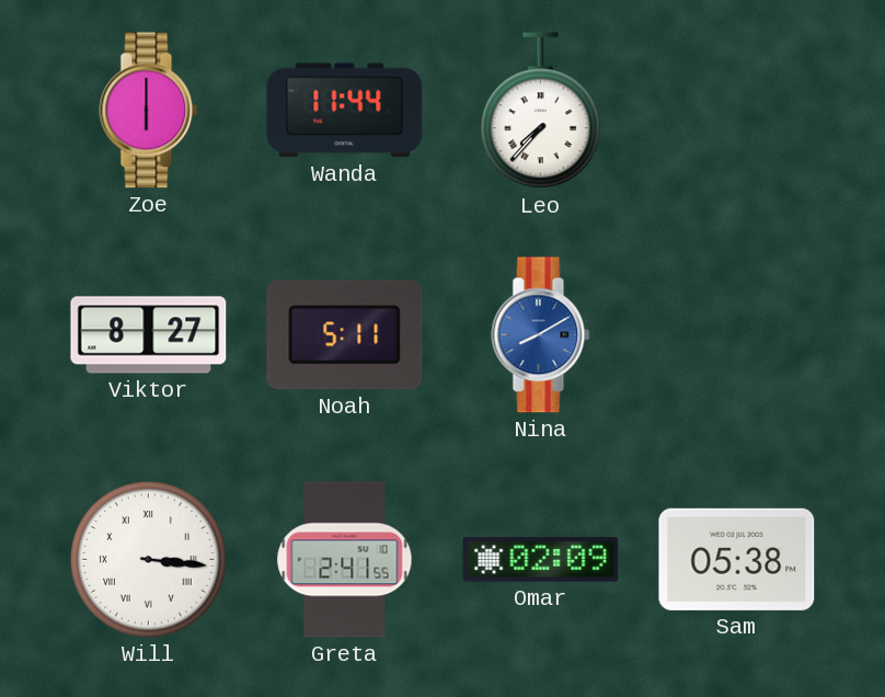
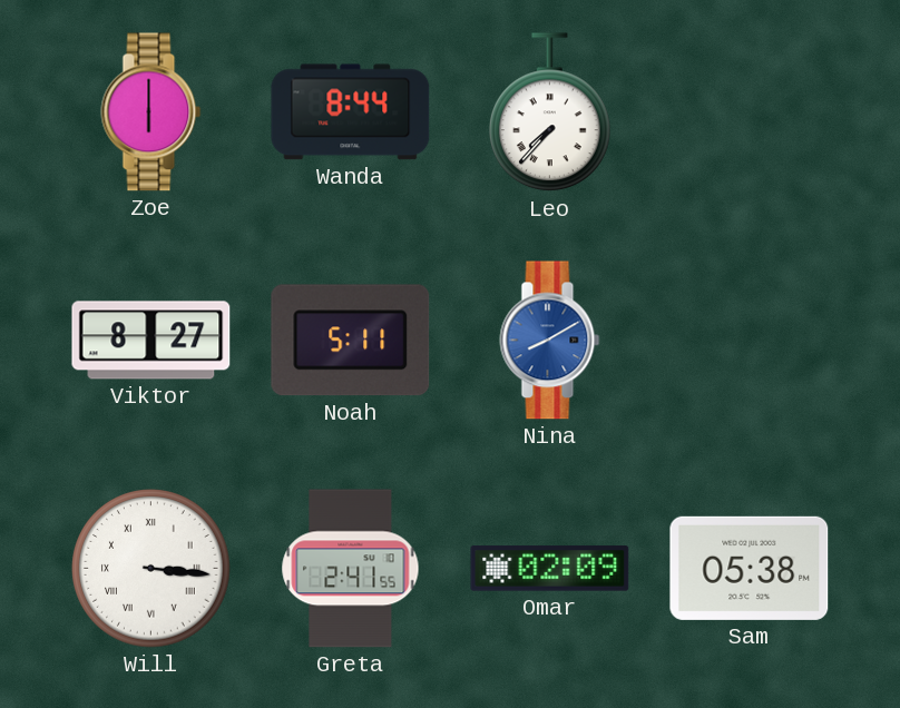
Wanda: 11:44 -> 8:44
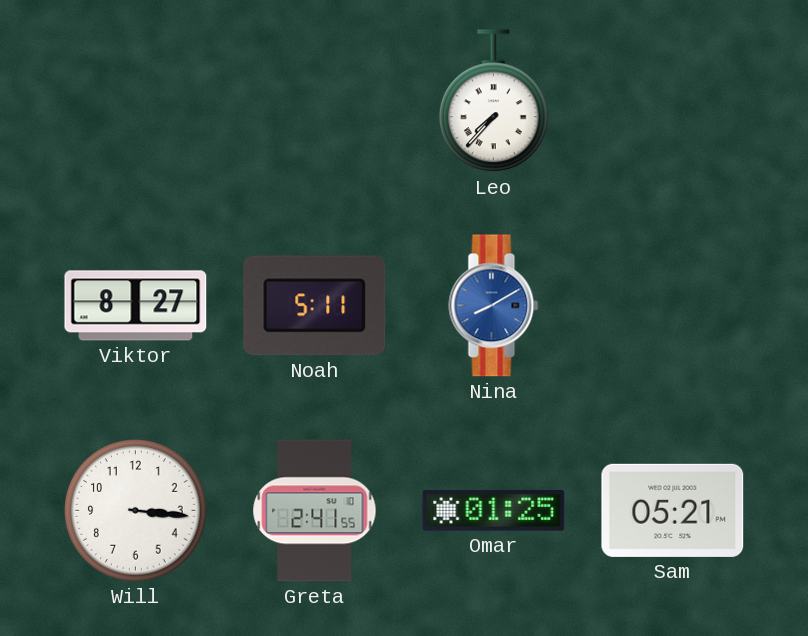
Zoe: 6:00 -> none
Wanda: 8:44 -> none
Will numerals: Roman -> Arabic
Omar: 02:09 -> 01:25
Sam: 05:38 -> 05:21
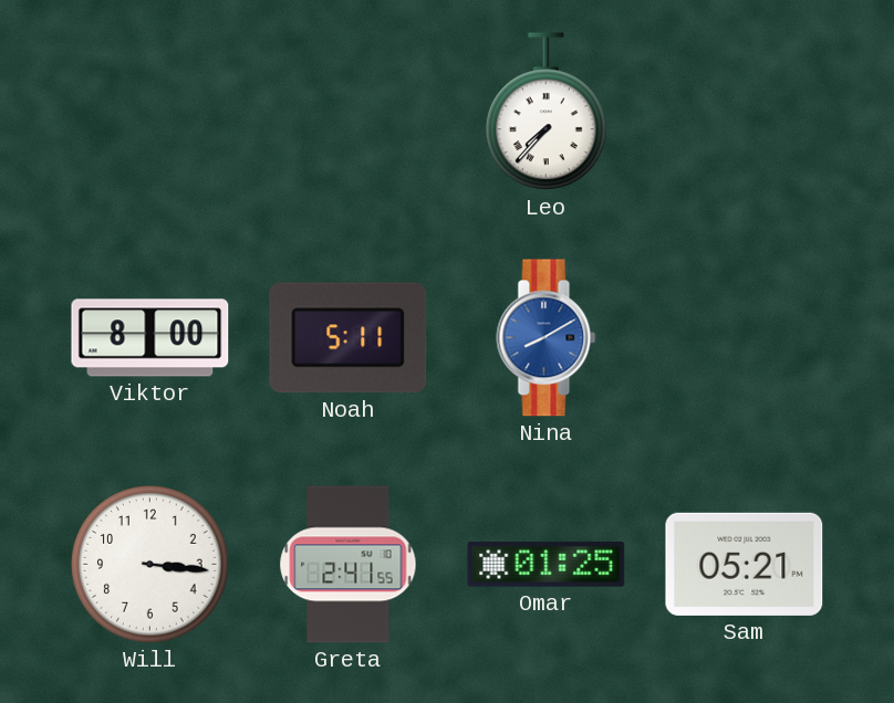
Viktor: 8:27 -> 8:00
